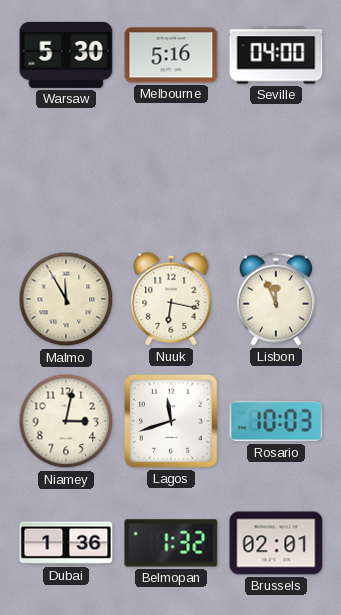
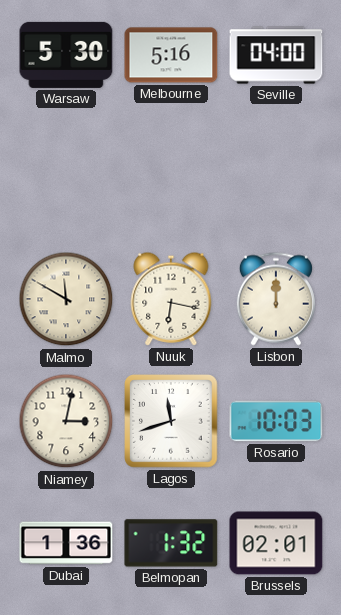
Malmo: 11:55 -> 11:50
Lisbon: 11:56 -> 12:00
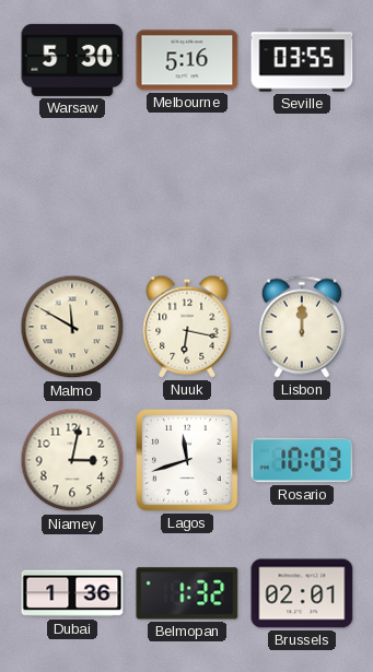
Seville: 04:00 -> 03:55
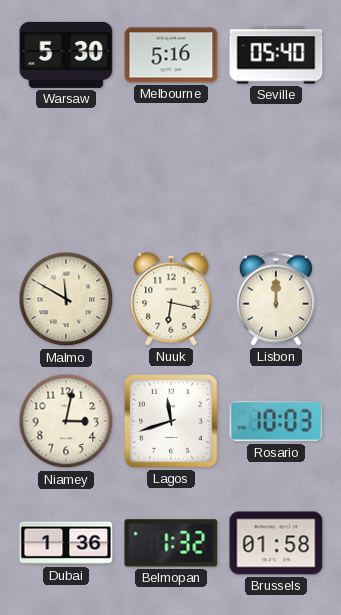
Seville: 03:55 -> 05:40
Brussels: 02:01 -> 01:58
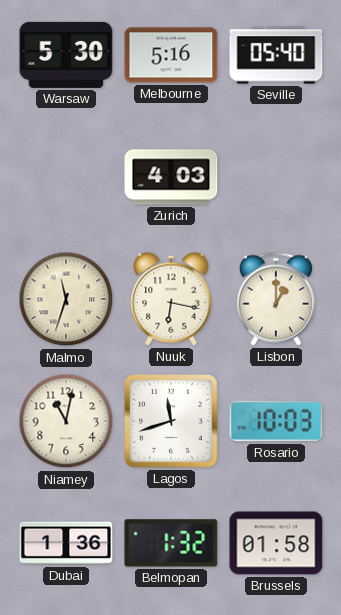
Zurich: none -> 4:03
Malmo: 11:50 -> 11:33
Lisbon: 12:00 -> 1:00
Niamey: 3:02 -> 11:02
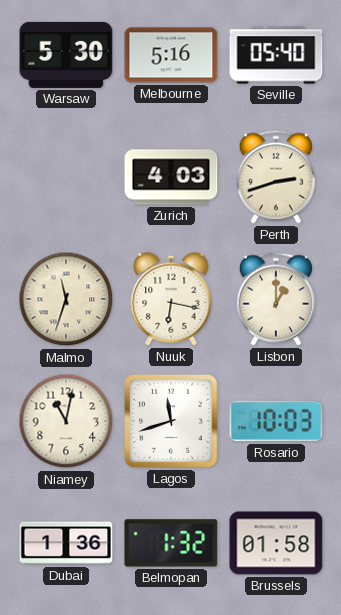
Perth: none -> 2:42
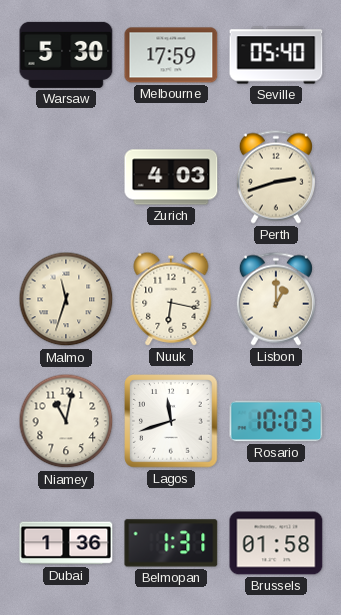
Melbourne: 5:16 -> 17:59
Belmopan: 1:32 -> 1:31
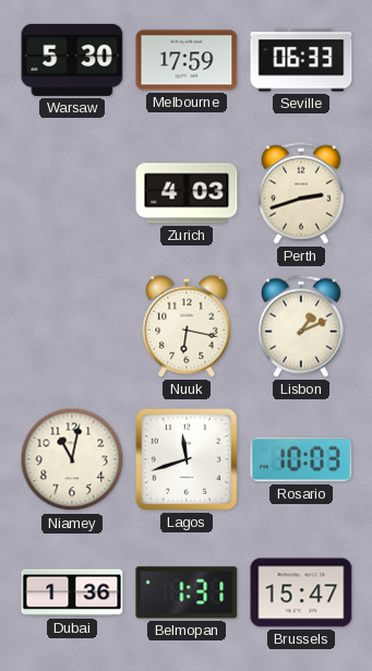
Seville: 05:40 -> 06:33
Malmo: 11:33 -> none
Lisbon: 1:00 -> 1:11
Brussels: 01:58 -> 15:47
